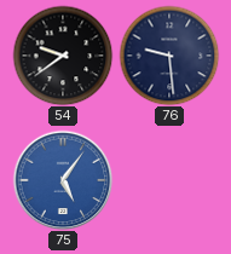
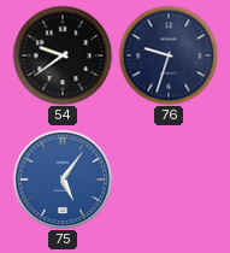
76: 9:29 -> 9:33
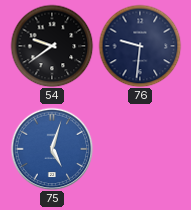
76: 9:33 -> 9:31
75: 5:06 -> 5:03
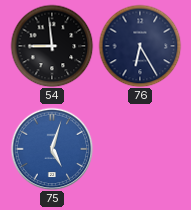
54: 9:39 -> 8:59
76: 9:31 -> 6:25
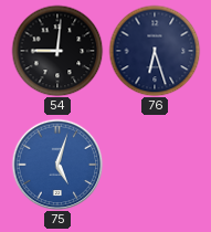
54: 8:59 -> 9:01
76: 6:25 -> 6:27
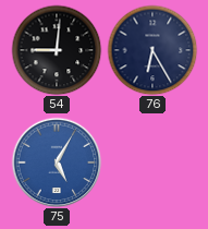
76: 6:27 -> 6:25
75: 5:03 -> 5:05
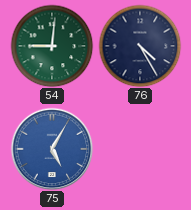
54 dial: black -> green
76: 6:25 -> 4:25
